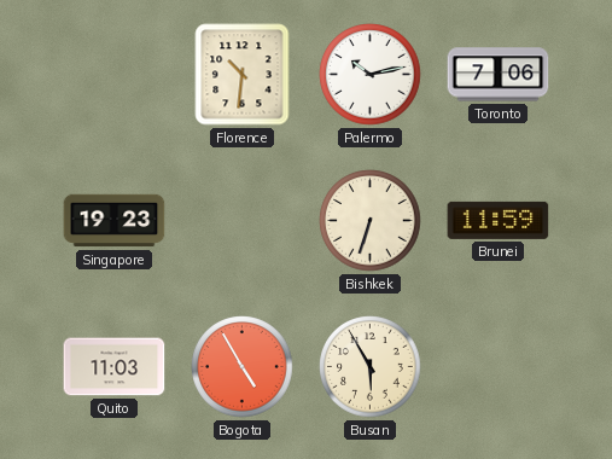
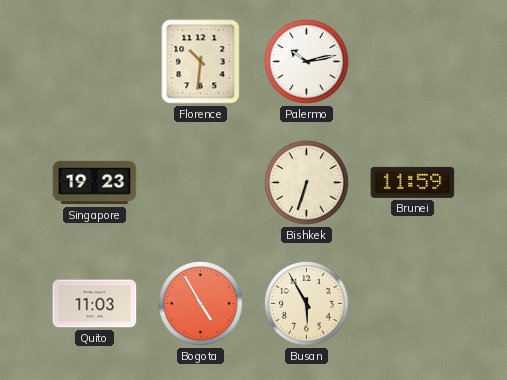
Toronto: 7:06 -> none
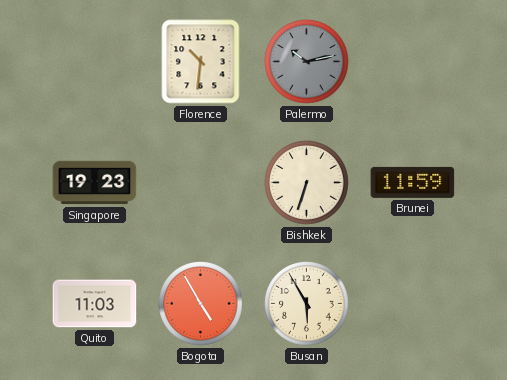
Palermo dial: white -> grey
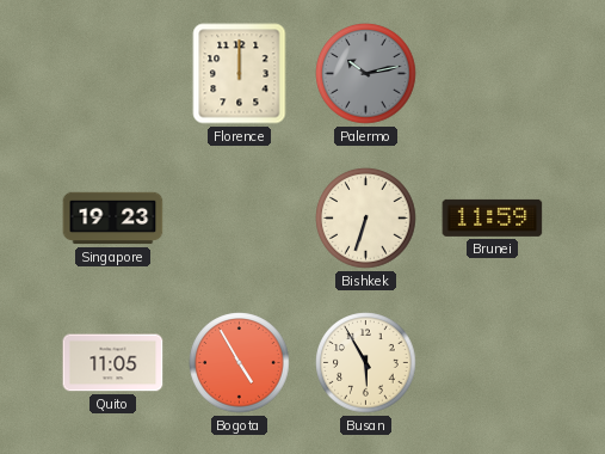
Florence: 10:31 -> 12:00
Quito: 11:03 -> 11:05
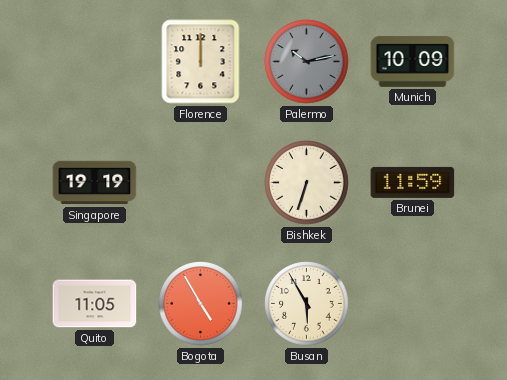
Munich: none -> 10:09
Singapore: 19:23 -> 19:19
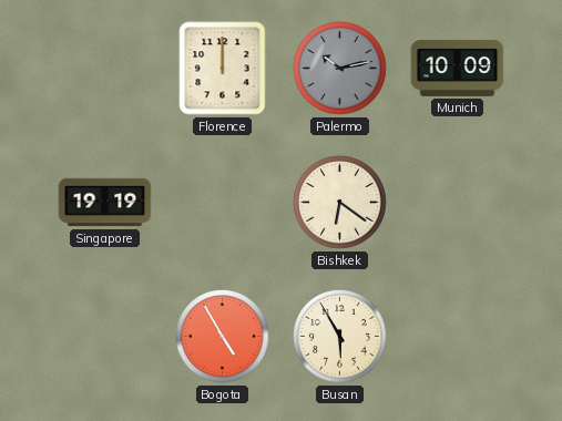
Bishkek: 6:33 -> 6:21
Brunei: 11:59 -> none
Quito: 11:05 -> none
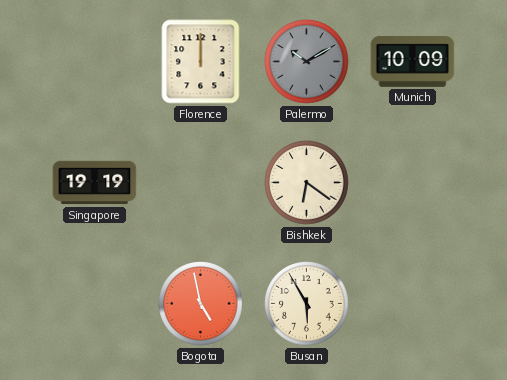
Palermo: 10:13 -> 10:10
Bogota: 4:55 -> 4:58
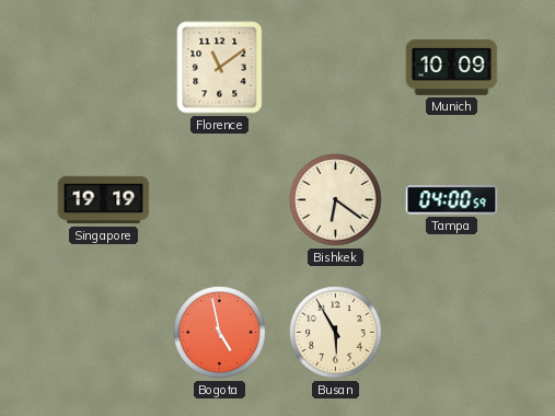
Florence: 12:00 -> 11:09
Palermo: 10:10 -> none
Tampa: none -> 04:00
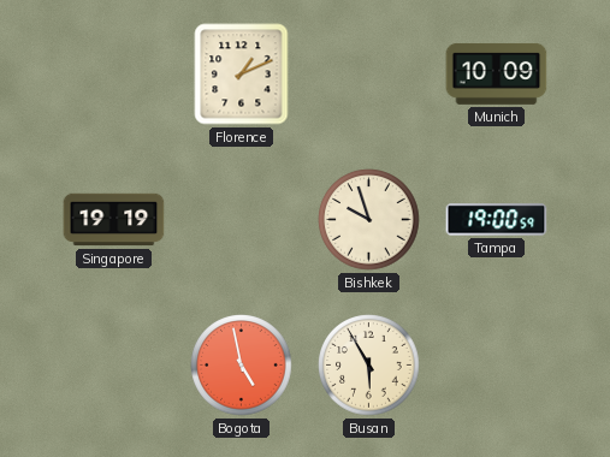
Florence: 11:09 -> 1:11
Bishkek: 6:21 -> 9:57
Tampa: 04:00 -> 19:00
